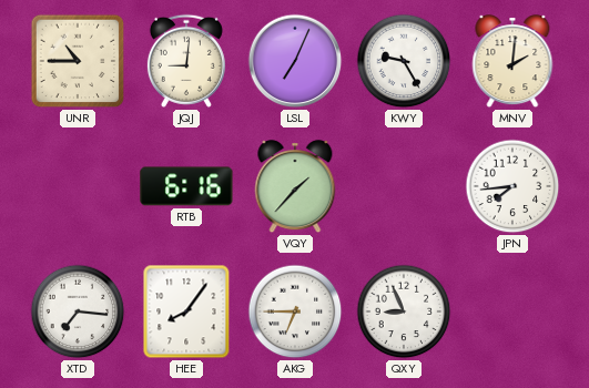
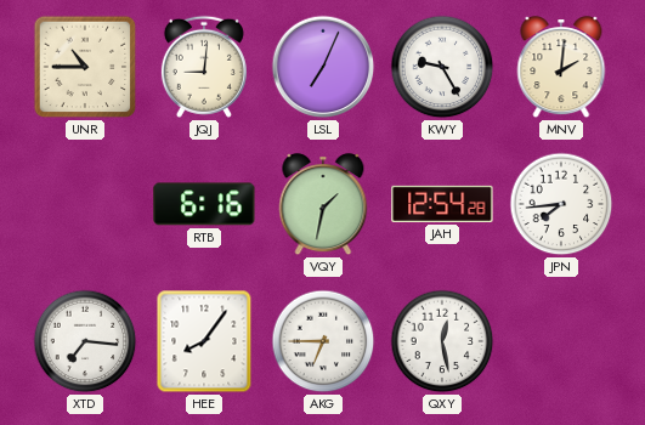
VQY: 1:37 -> 1:32
JAH: none -> 12:54
QXY: 8:56 -> 12:28
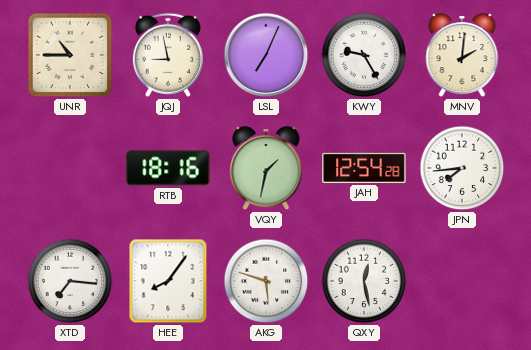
JQJ: 9:01 -> 8:58
RTB: 6:16 -> 18:16
AKG: 6:45 -> 5:48
